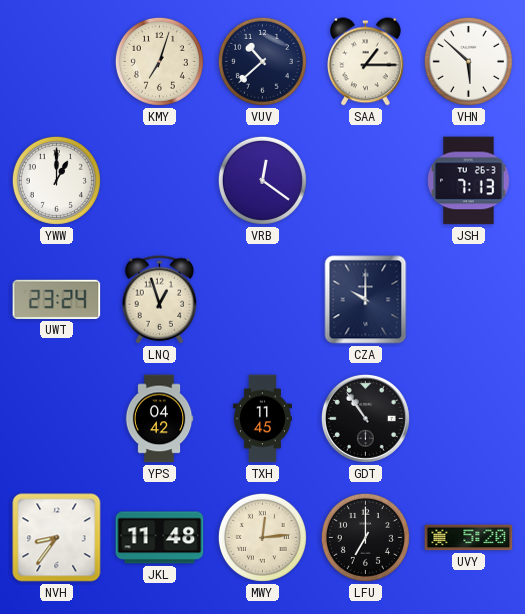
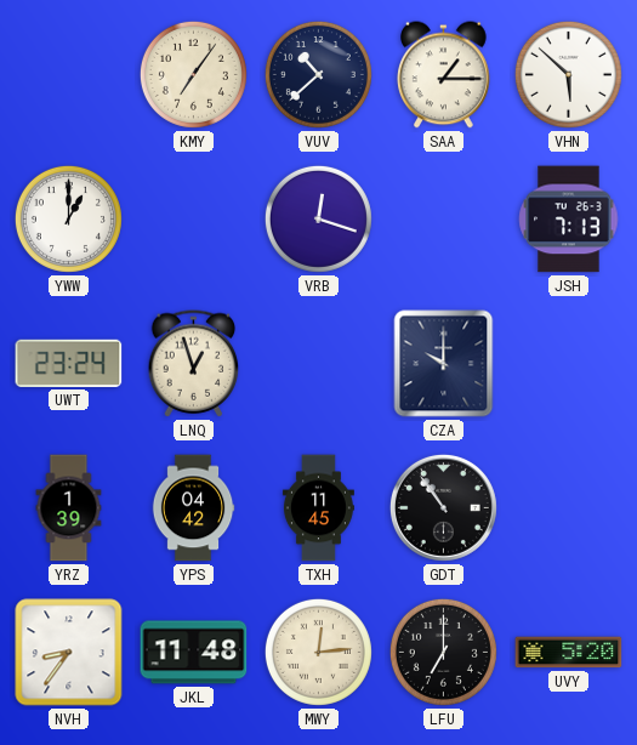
KMY: 7:03 -> 7:06
VRB: 12:21 -> 12:18
YRZ: none -> 1:39
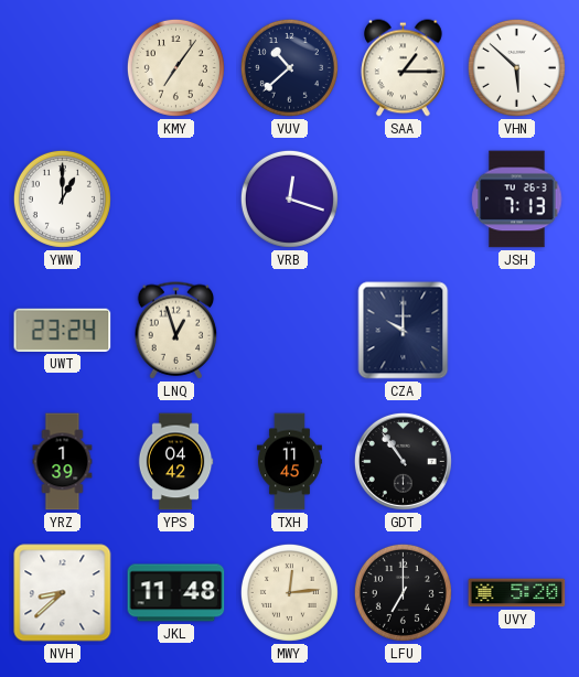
NVH: 8:36 -> 8:38
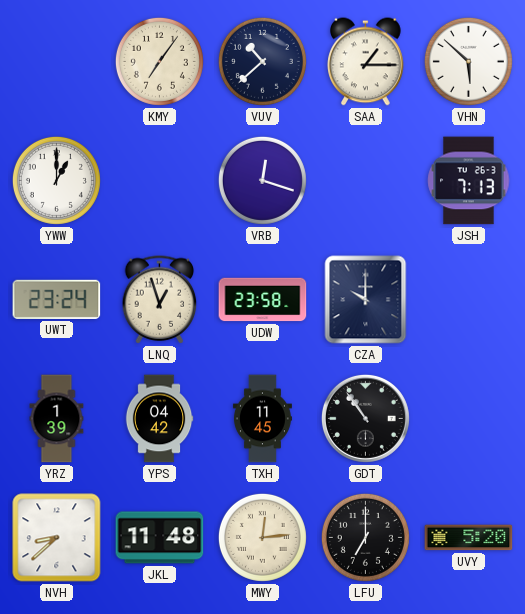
UDW: none -> 23:58
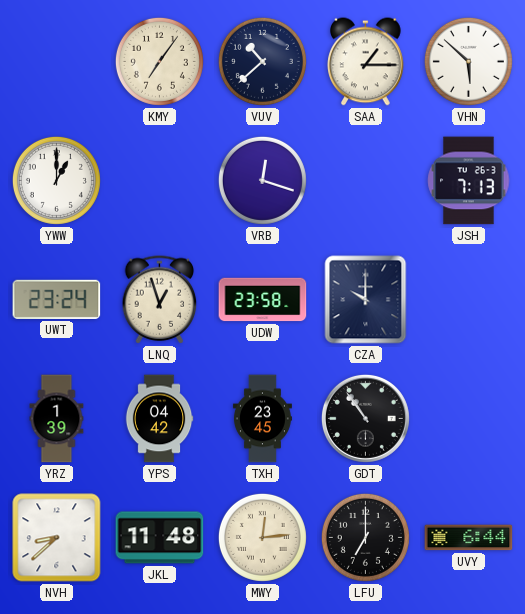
TXH: 11:45 -> 23:45
UVY: 5:20 -> 6:44
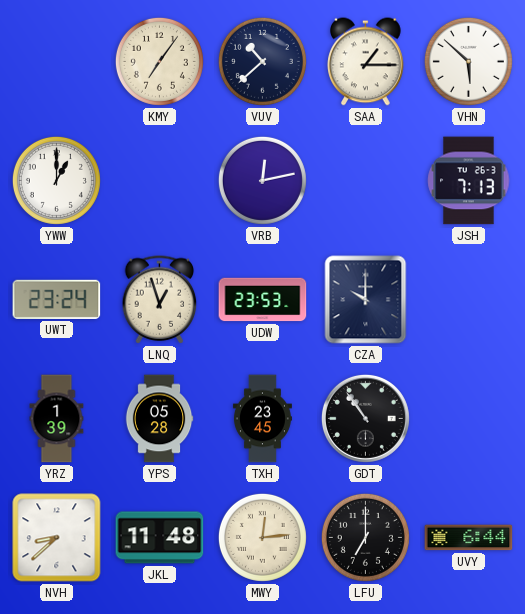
VRB: 12:18 -> 12:13
UDW: 23:58 -> 23:53
YPS: 04:42 -> 05:28
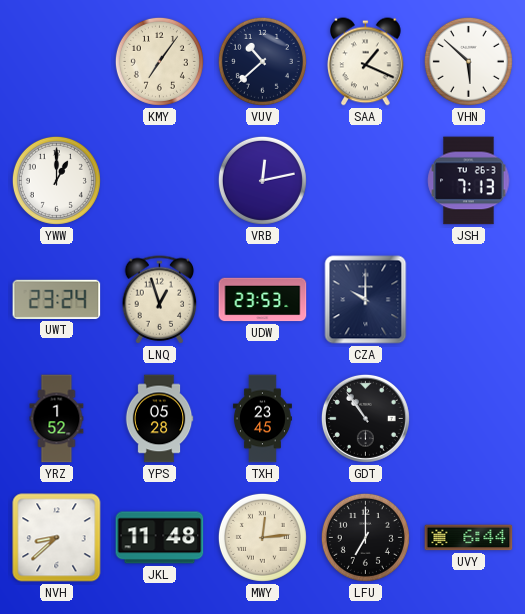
SAA: 1:15 -> 1:19
YRZ: 1:39 -> 1:52
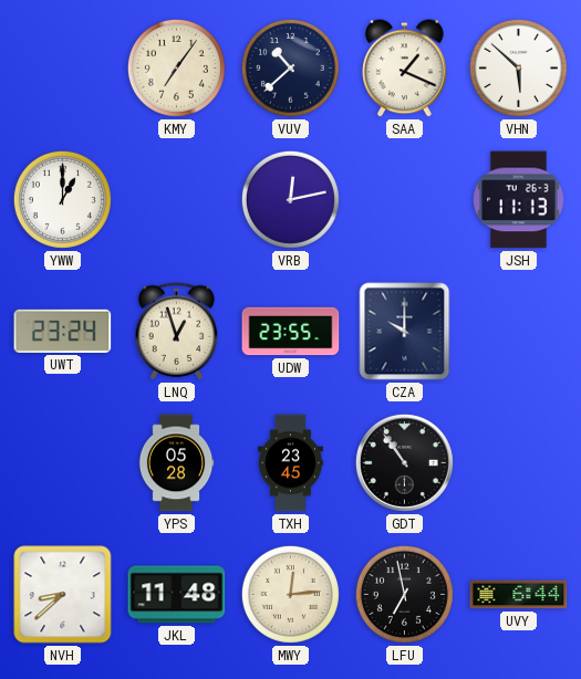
JSH: 7:13 -> 11:13
UDW: 23:53 -> 23:55
YRZ: 1:52 -> none
LFU: 7:00 -> 6:58
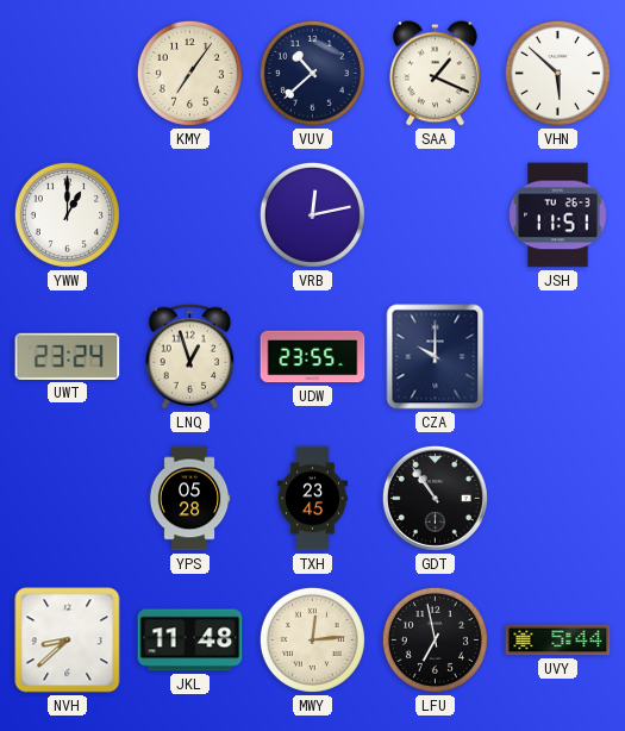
JSH: 11:13 -> 11:51
UVY: 6:44 -> 5:44
